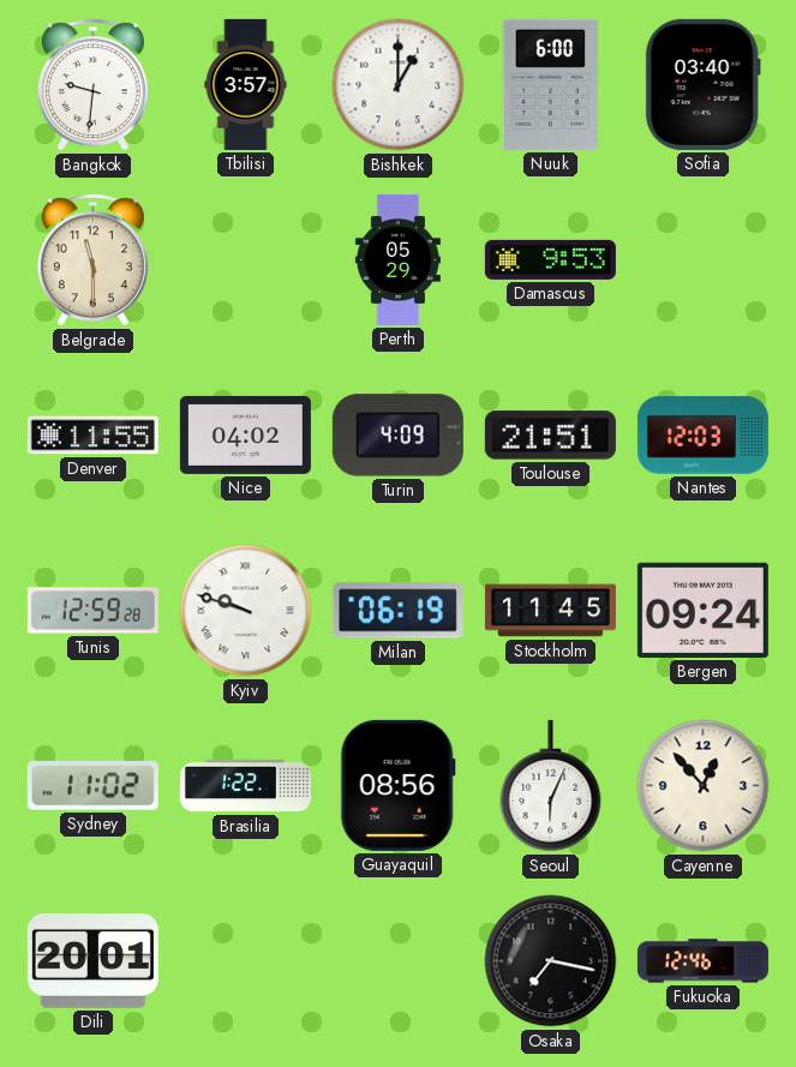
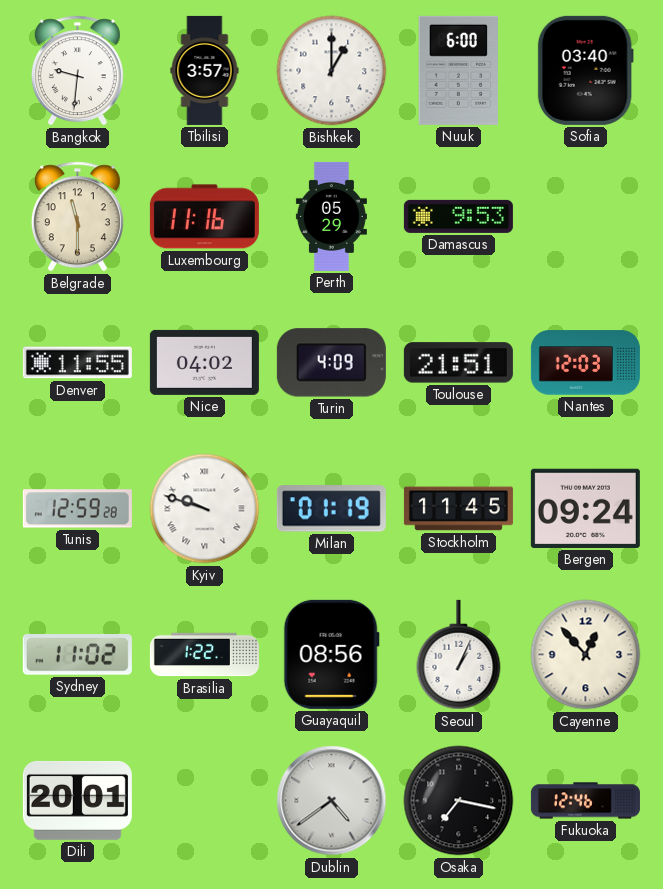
Luxembourg: none -> 11:16
Milan: 06:19 -> 01:19
Seoul: 6:04 -> 1:04
Dublin: none -> 4:39
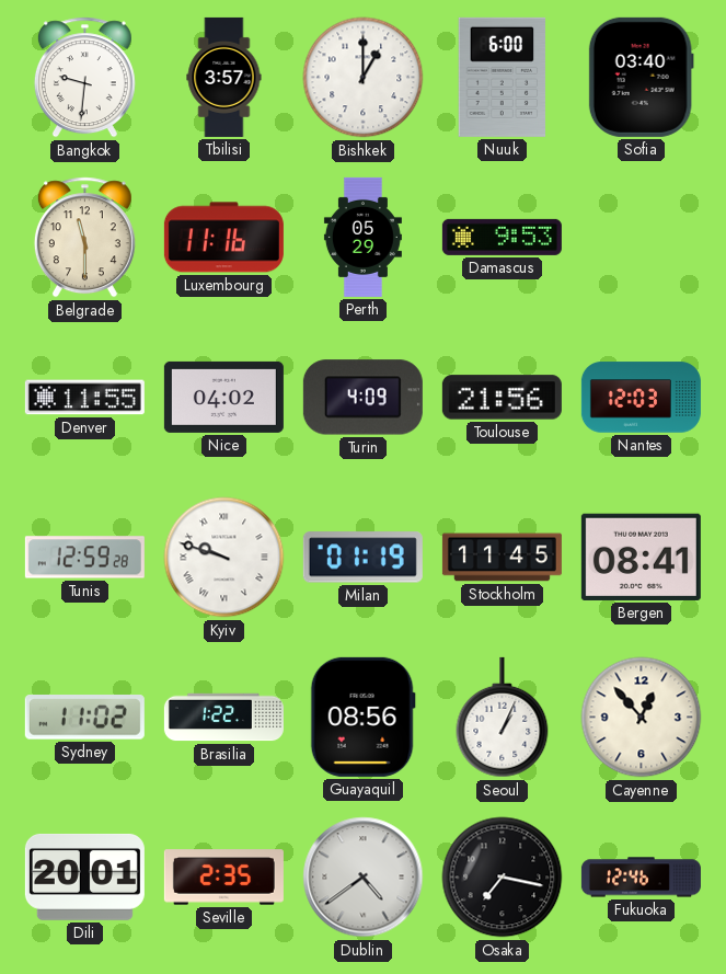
Toulouse: 21:51 -> 21:56
Bergen: 09:24 -> 08:41
Seville: none -> 2:35
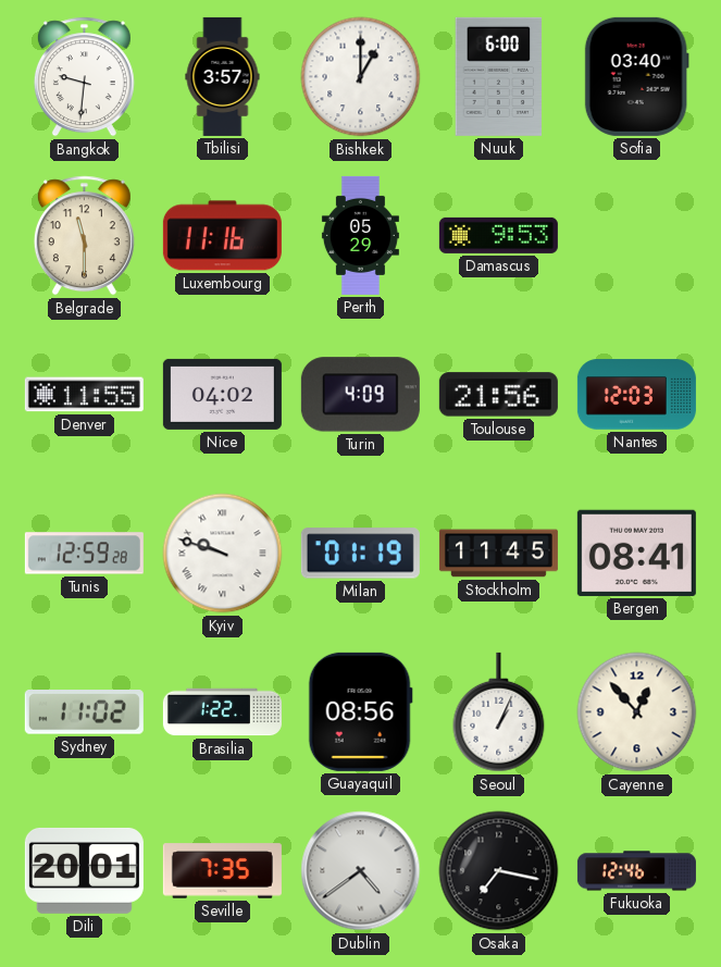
Seville: 2:35 -> 7:35
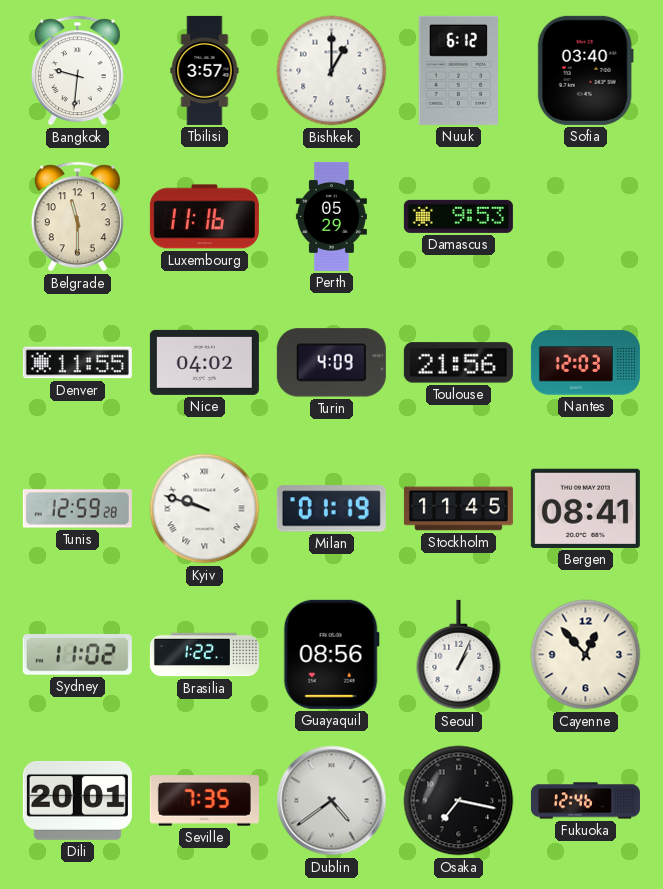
Nuuk: 6:00 -> 6:12
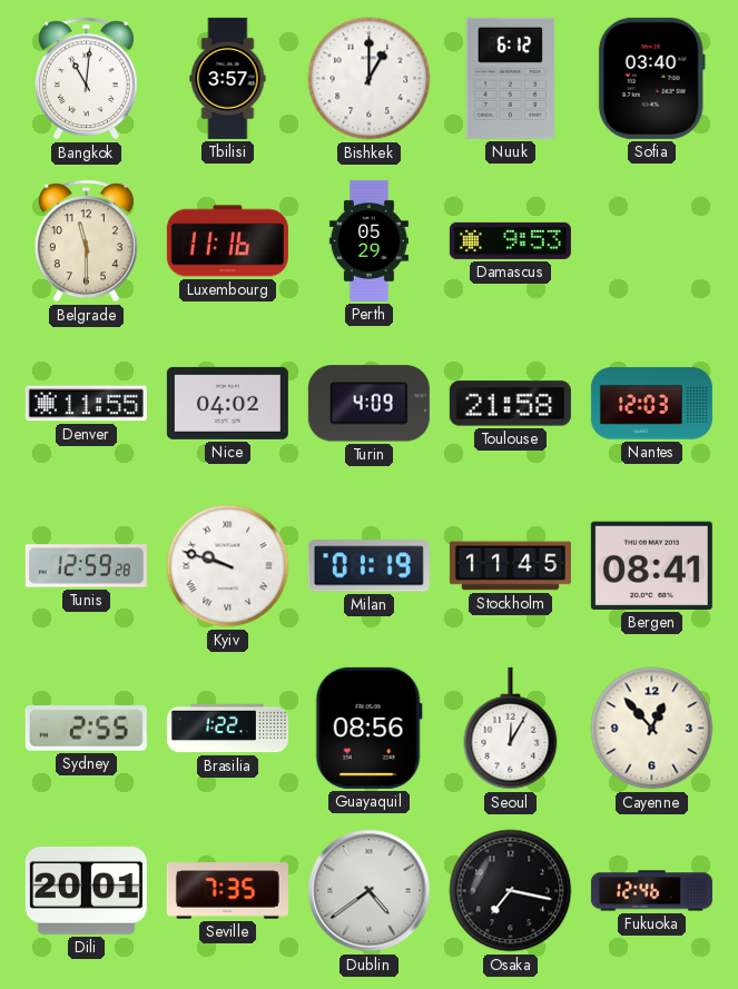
Bangkok: 9:31 -> 11:01
Toulouse: 21:56 -> 21:58
Sydney: 11:02 -> 2:55
Seoul: 1:04 -> 12:05
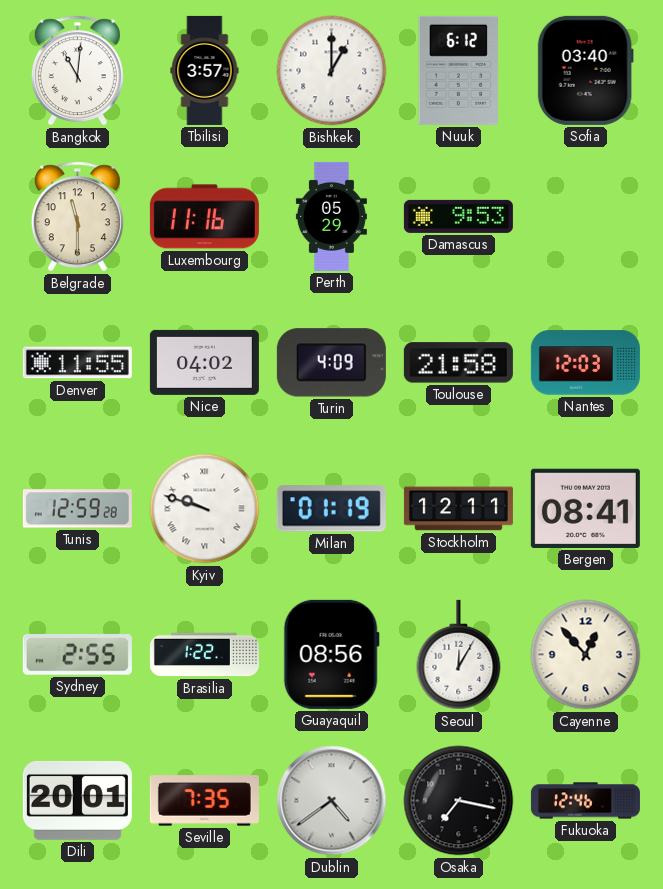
Stockholm: 11:45 -> 12:11
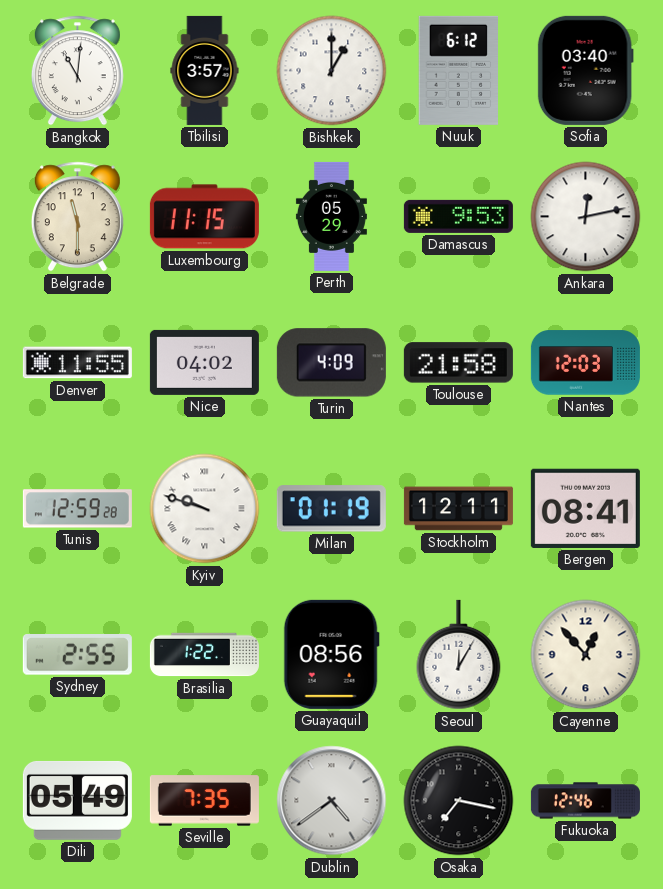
Luxembourg: 11:16 -> 11:15
Ankara: none -> 12:13
Dili: 20:01 -> 05:49
